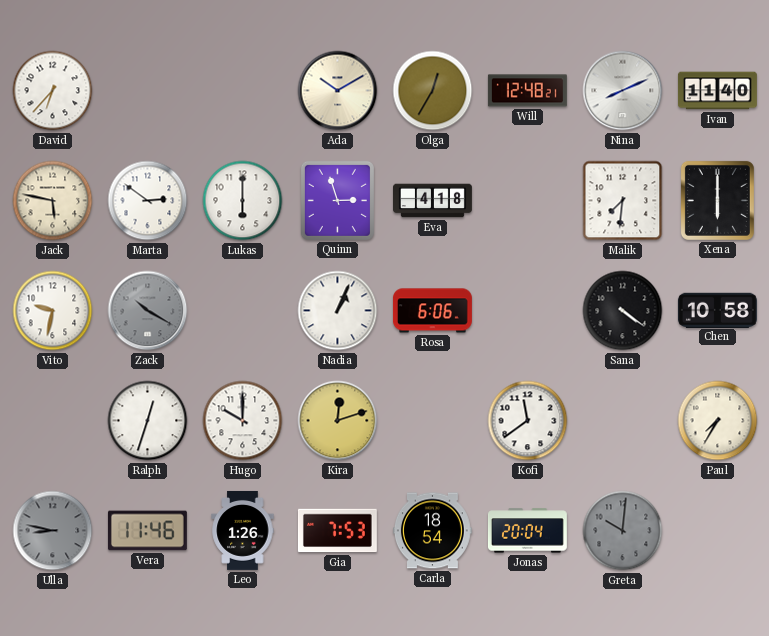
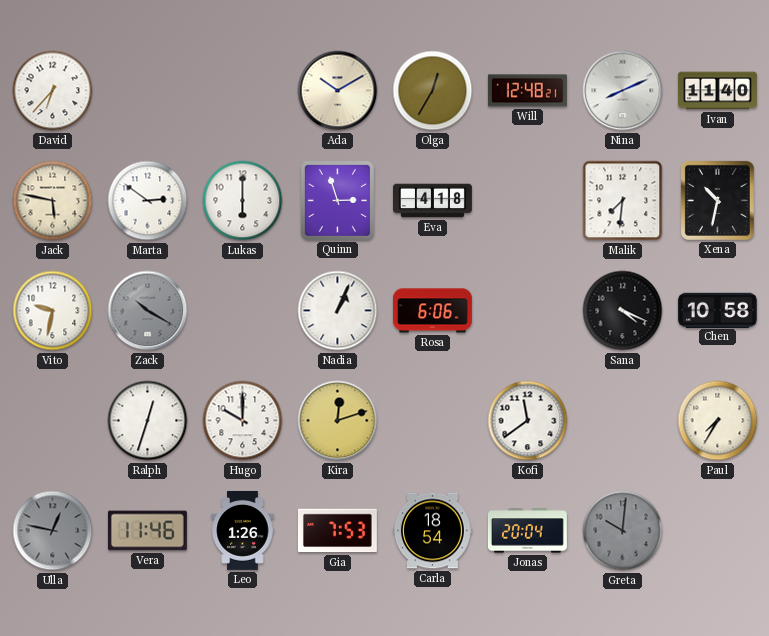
Xena: 6:00 -> 10:32
Sana: 4:21 -> 4:19
Ulla: 8:47 -> 12:47
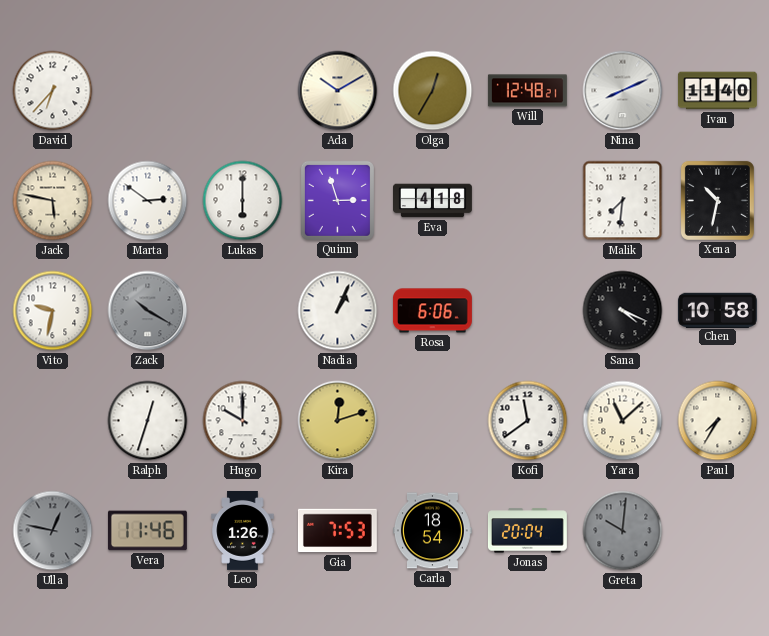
Yara: none -> 11:08
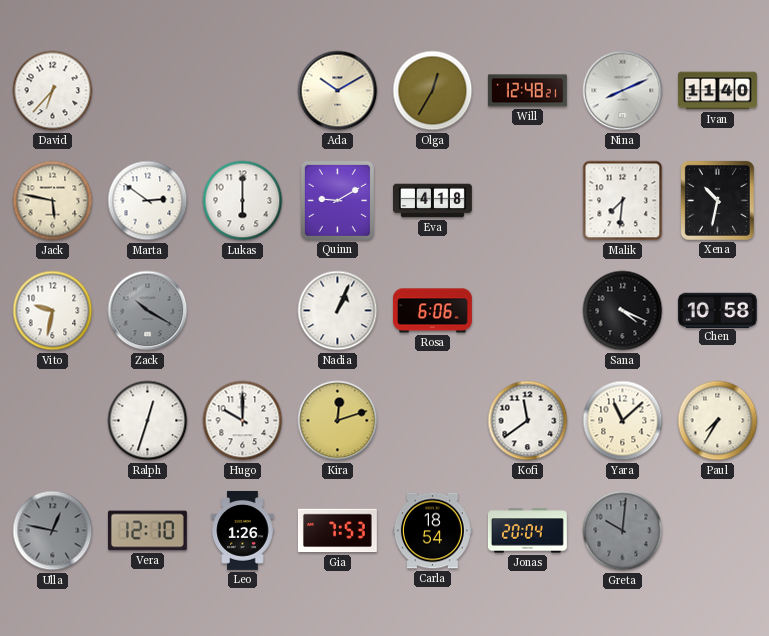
Quinn: 2:57 -> 9:10
Vera: 11:46 -> 12:10
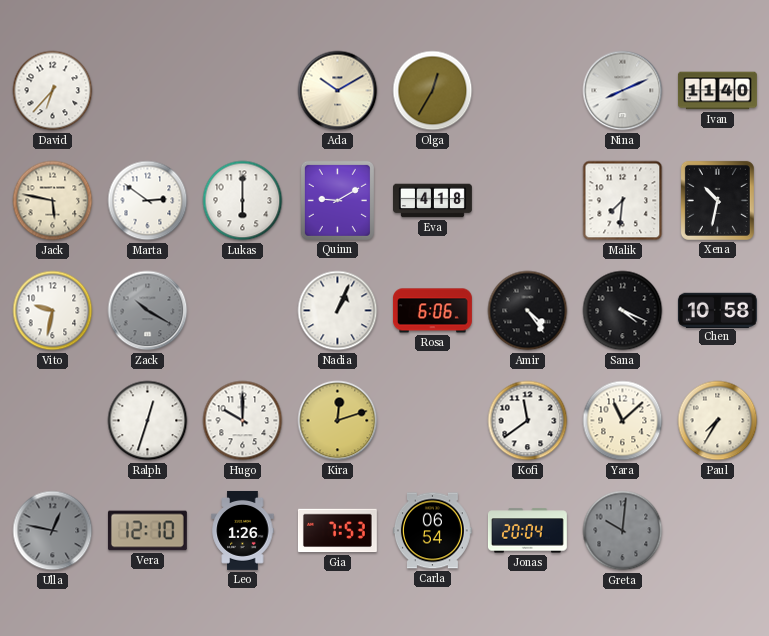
Will: 12:48 -> none
Amir: none -> 4:24
Carla: 18:54 -> 06:54
